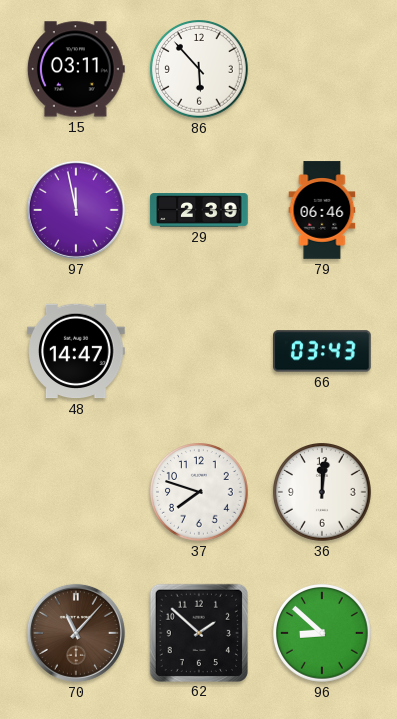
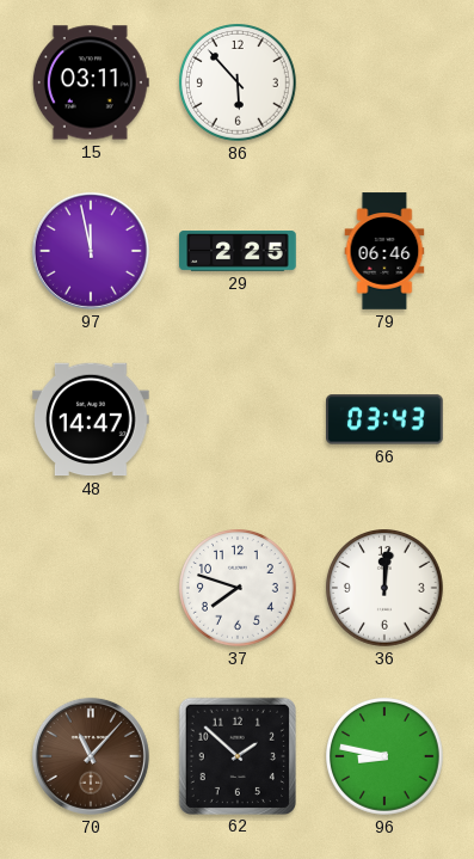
29: 2:39 -> 2:25
96: 8:52 -> 8:47
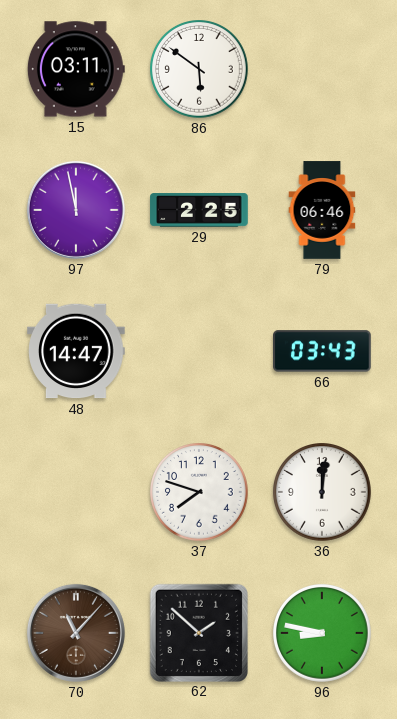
86: 5:53 -> 5:51
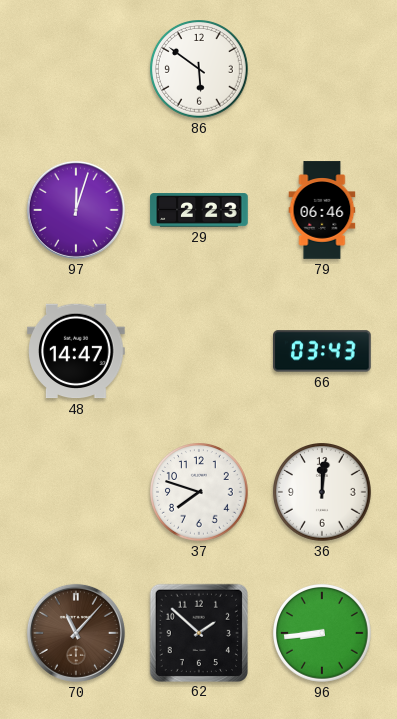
15: 03:11 -> none
97: 11:58 -> 12:03
29: 2:25 -> 2:23
96: 8:47 -> 8:44
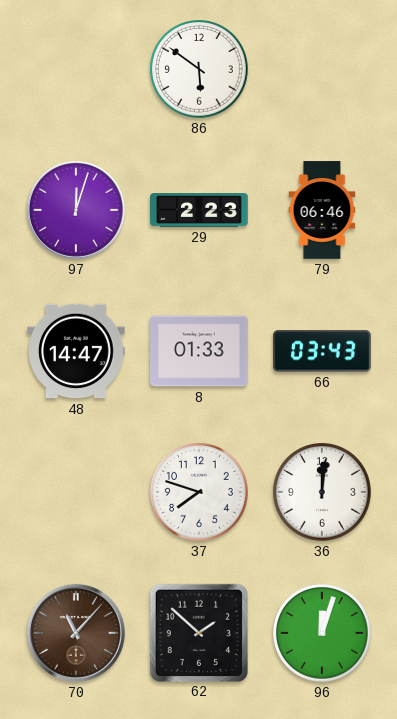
8: none -> 01:33
96: 8:44 -> 12:03
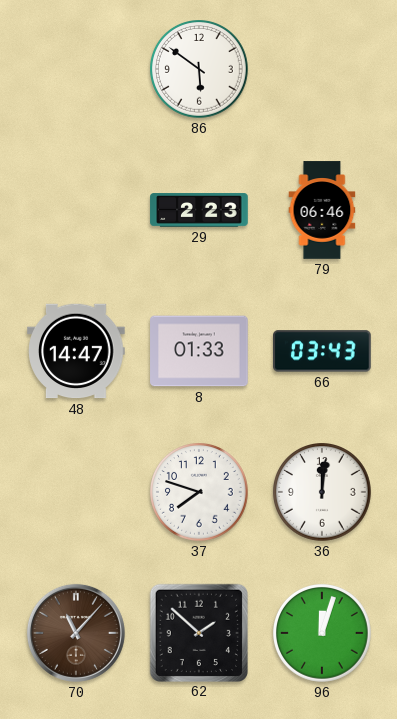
97: 12:03 -> none
